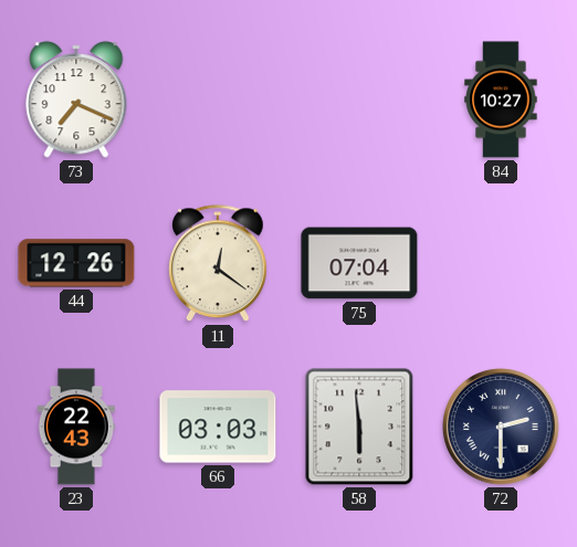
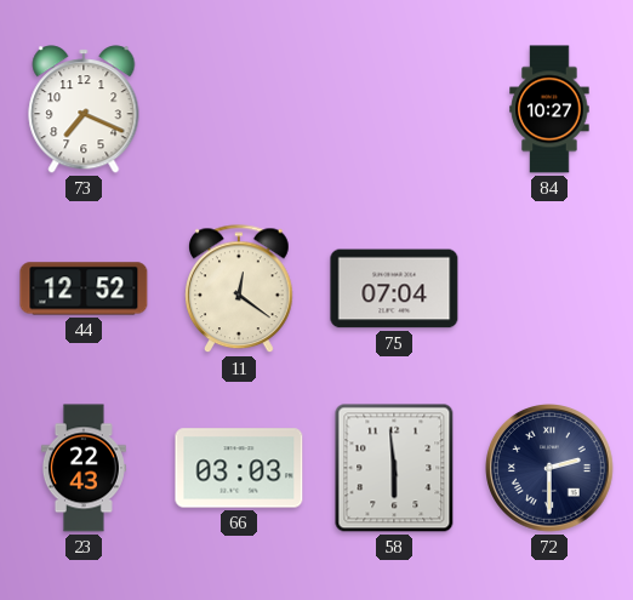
44: 12:26 -> 12:52
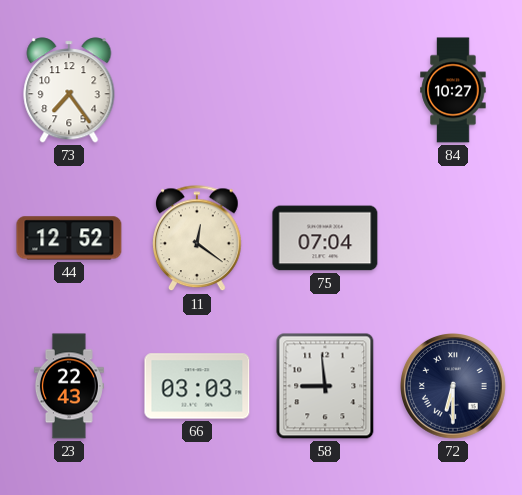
73: 7:19 -> 7:24
58: 5:59 -> 8:59
72: 2:30 -> 6:30
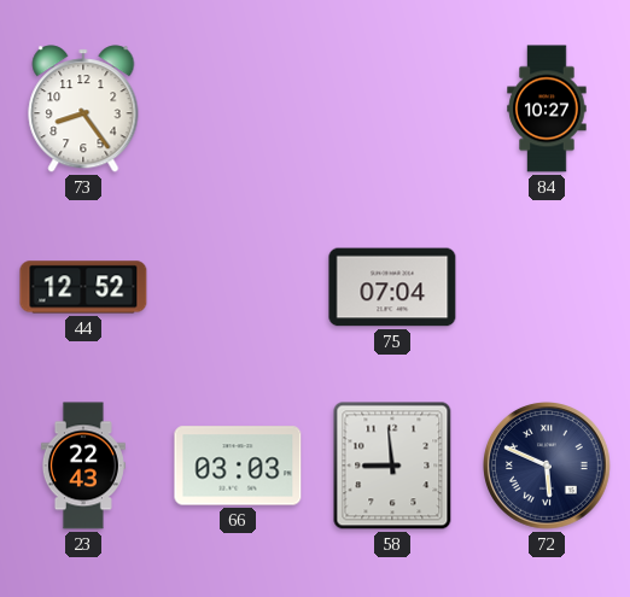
73: 7:24 -> 8:24
11: 12:21 -> none
72: 6:30 -> 5:49
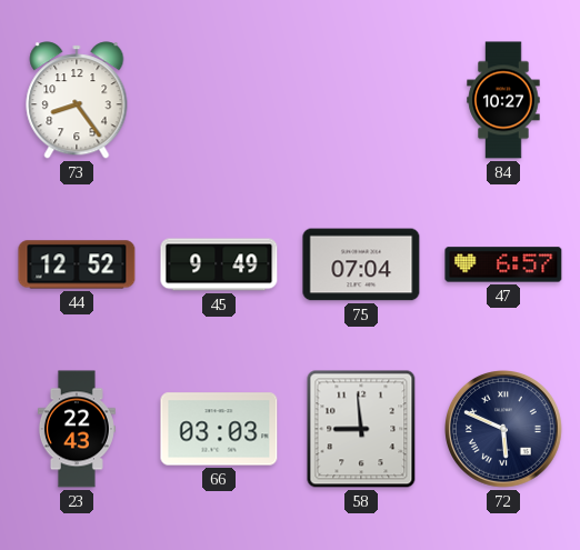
45: none -> 9:49
47: none -> 6:57
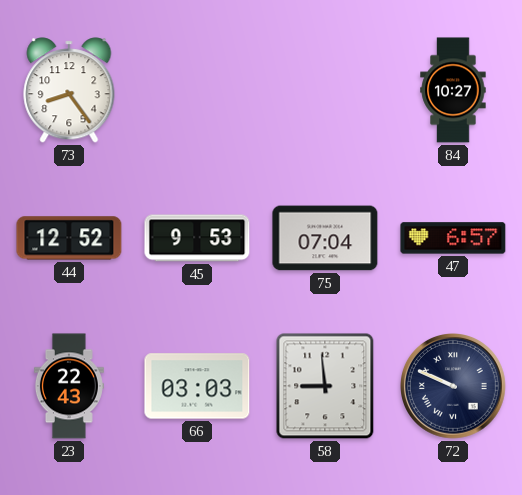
45: 9:49 -> 9:53
72: 5:49 -> 9:49
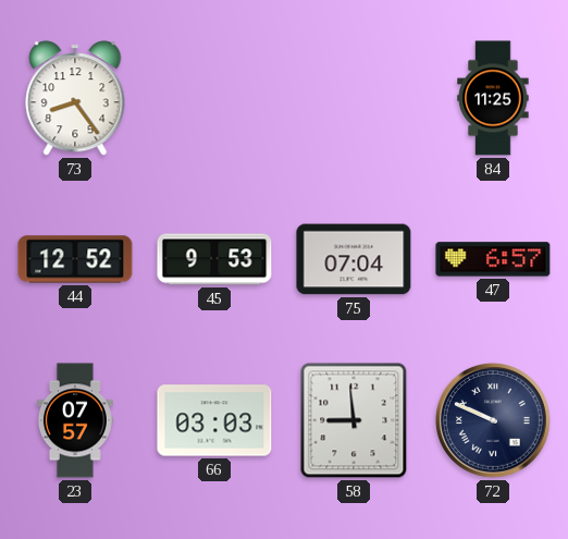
84: 10:27 -> 11:25
23: 22:43 -> 07:57
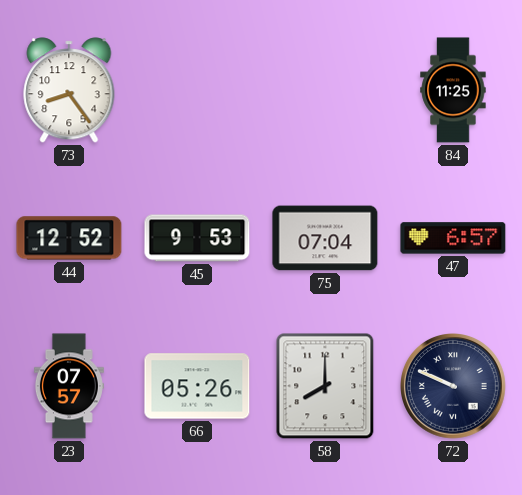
66: 03:03 -> 05:26
58: 8:59 -> 8:00
